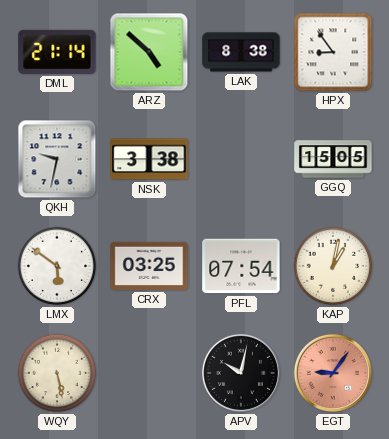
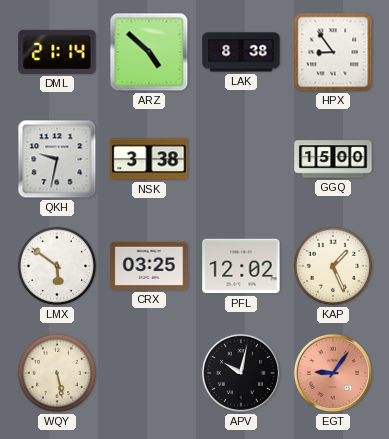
GGQ: 15:05 -> 15:00
PFL: 07:54 -> 12:02
KAP: 1:02 -> 1:26
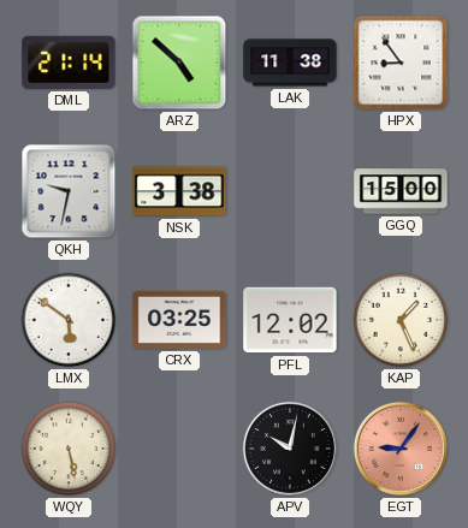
LAK: 8:38 -> 11:38
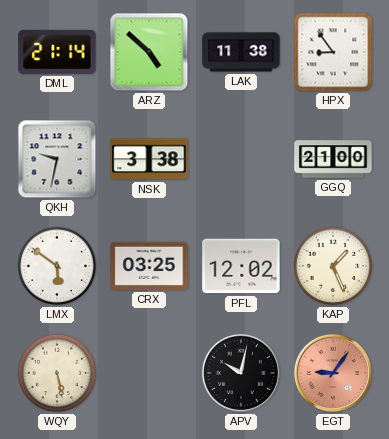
GGQ: 15:00 -> 21:00
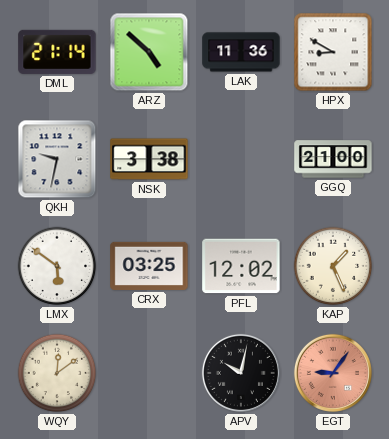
LAK: 11:38 -> 11:36
HPX: 8:54 -> 8:50
WQY: 5:28 -> 12:09
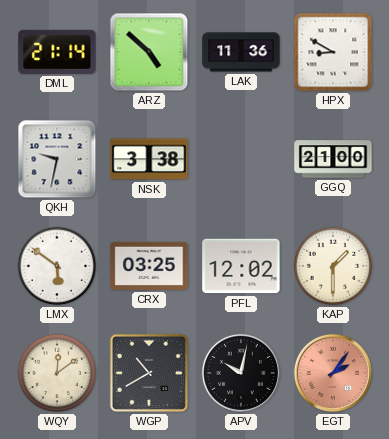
KAP: 1:26 -> 1:30
WGP: none -> 10:40
EGT: 9:06 -> 2:06
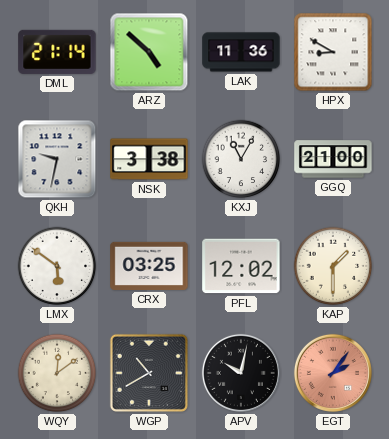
KXJ: none -> 11:05
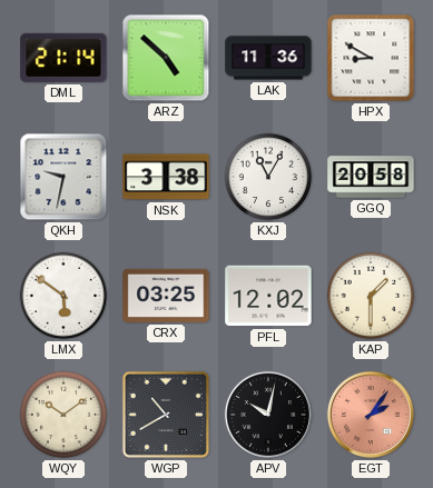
GGQ: 21:00 -> 20:58
WQY: 12:09 -> 10:09
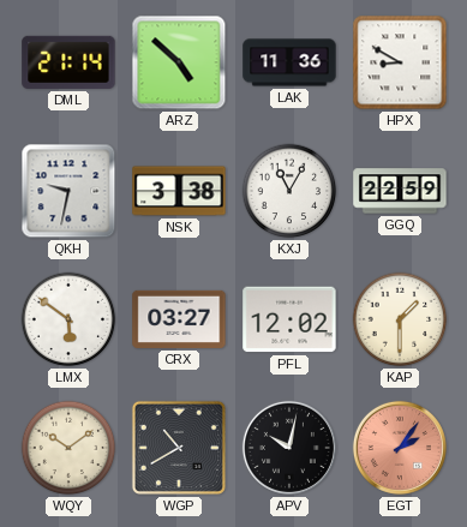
GGQ: 20:58 -> 22:59
CRX: 03:25 -> 03:27
